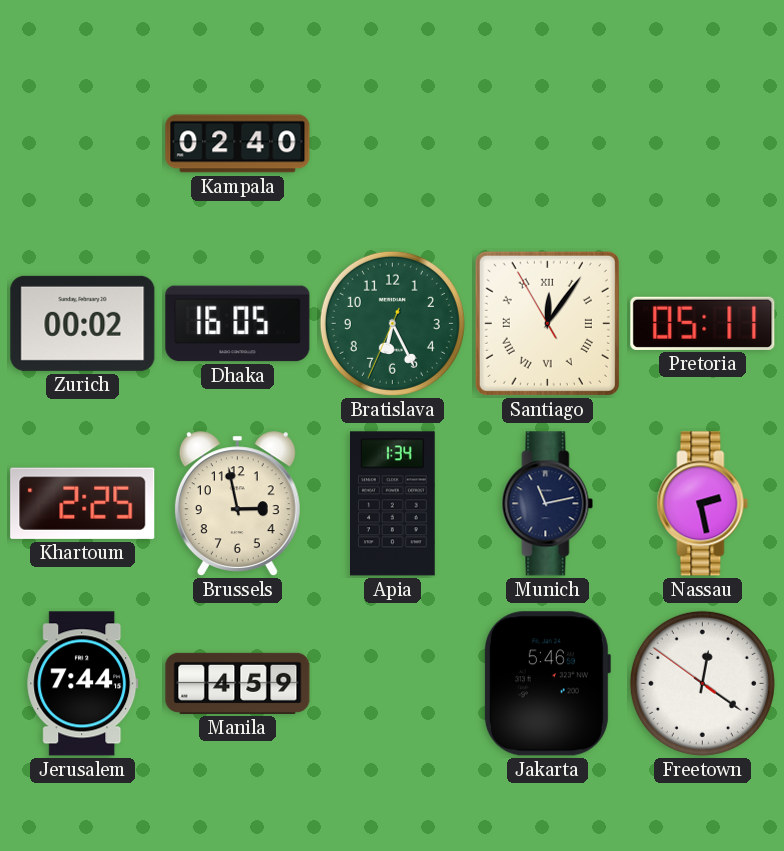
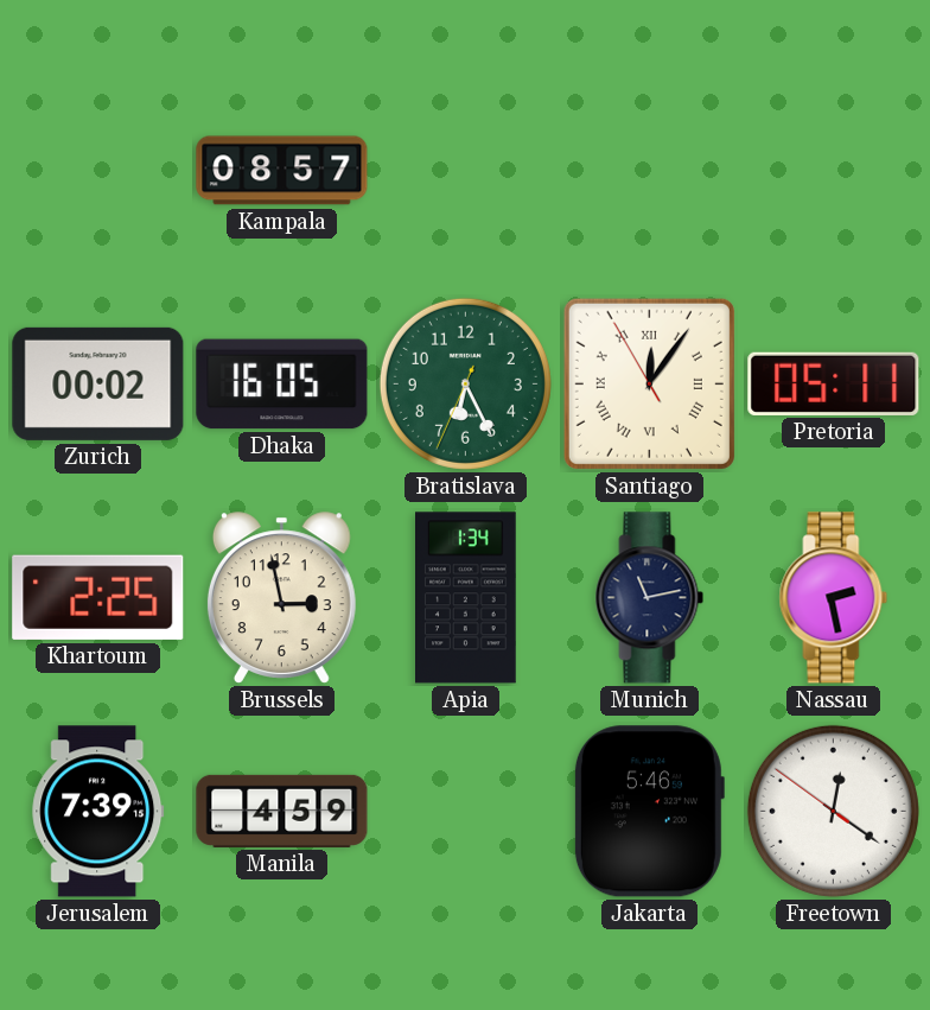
Kampala: 02:40 -> 08:57
Jerusalem: 7:44 -> 7:39
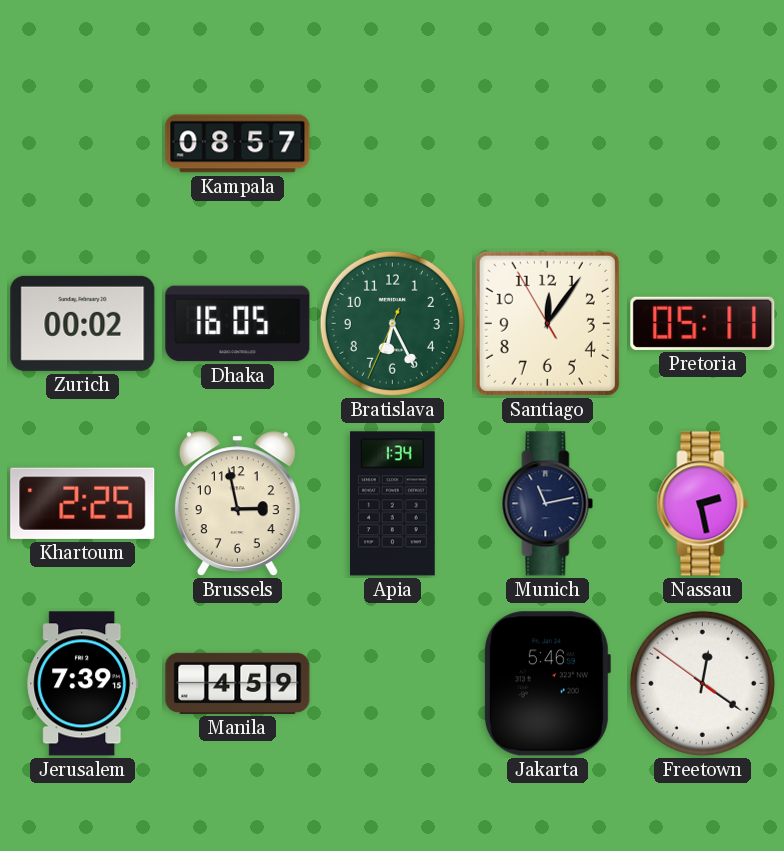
Santiago numerals: Roman -> Arabic
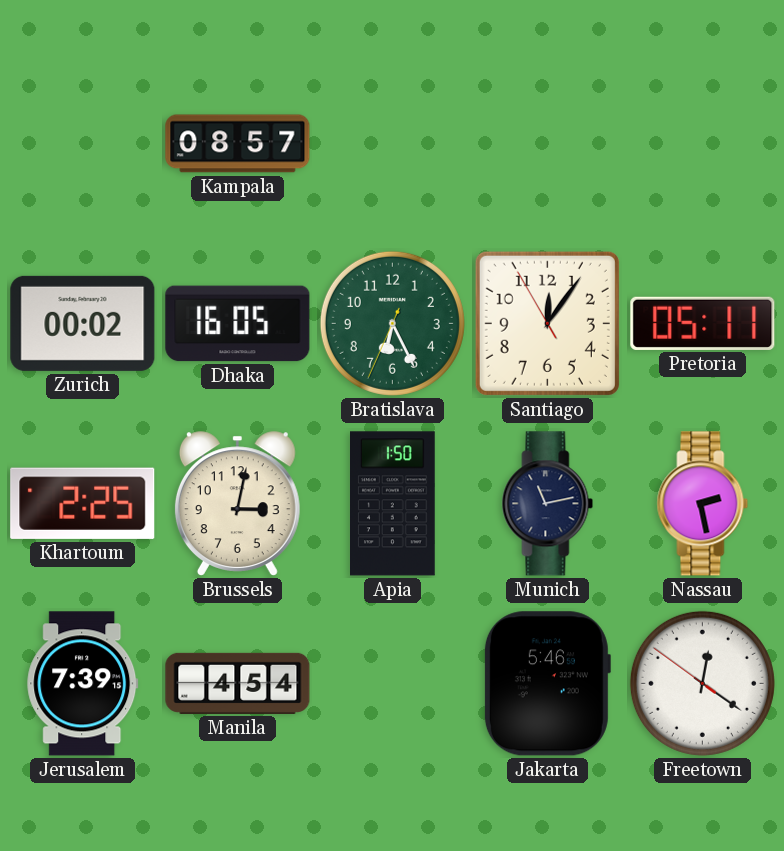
Brussels: 2:58 -> 3:02
Apia: 1:34 -> 1:50
Manila: 4:59 -> 4:54
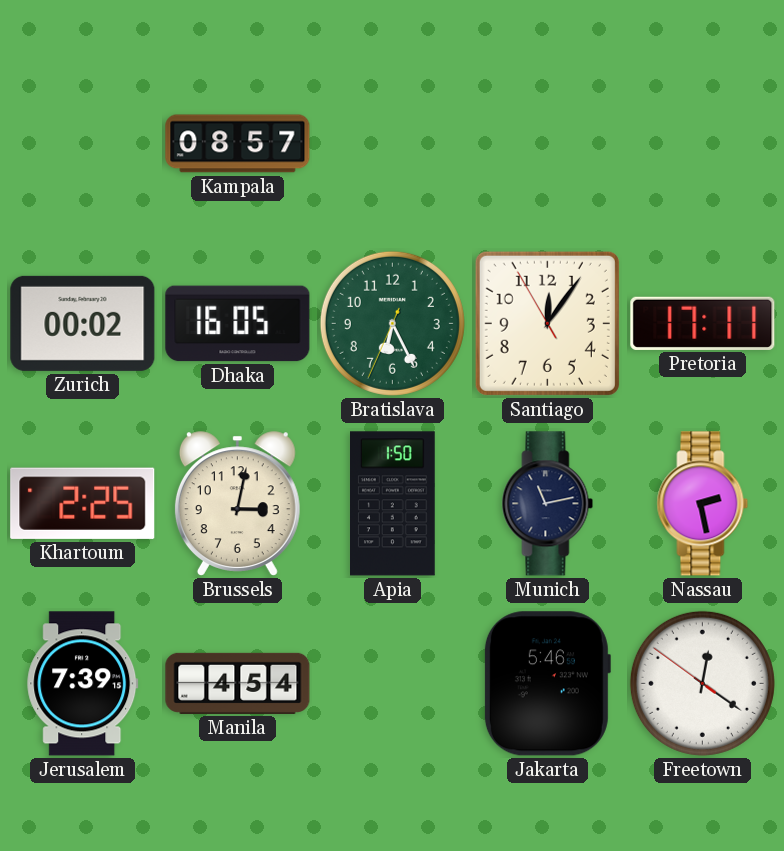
Pretoria: 05:11 -> 17:11
